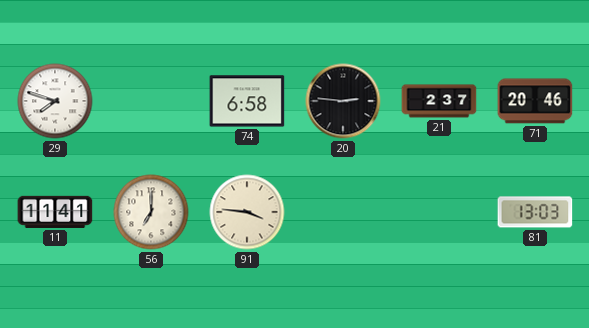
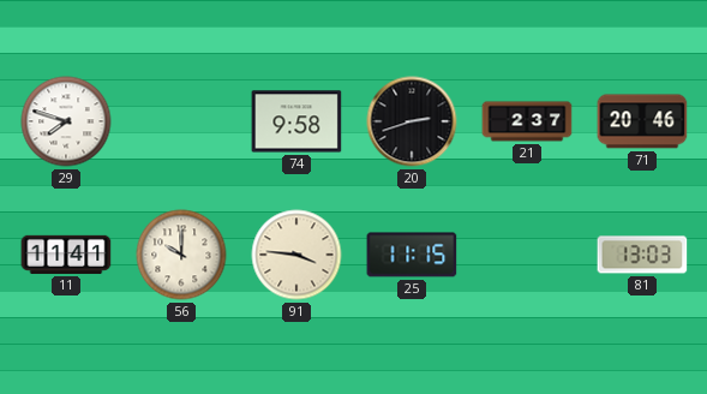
74: 6:58 -> 9:58
20: 2:46 -> 2:42
56: 7:00 -> 10:00
25: none -> 11:15
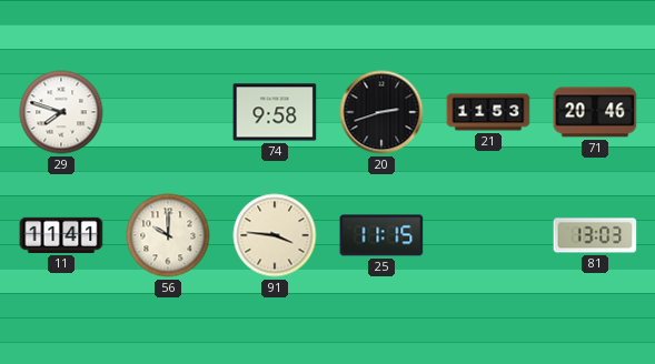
21: 2:37 -> 11:53
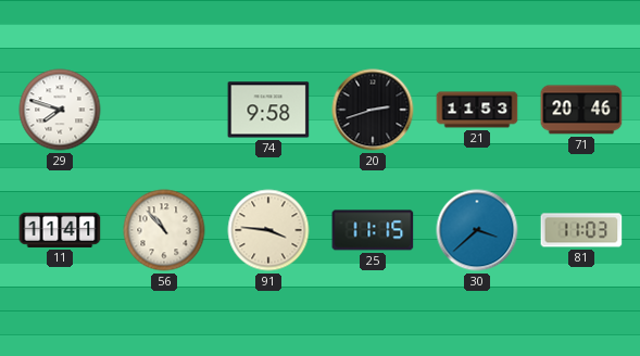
56: 10:00 -> 10:53
30: none -> 3:38
81: 13:03 -> 11:03
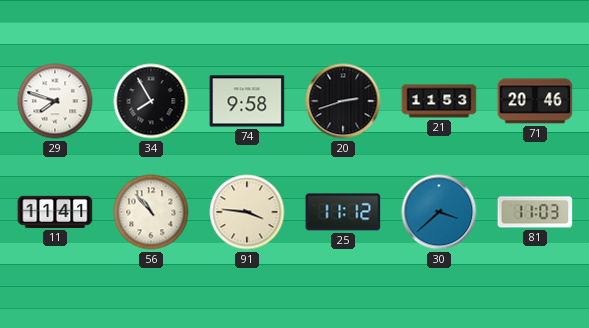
34: none -> 7:55
25: 11:15 -> 11:12
